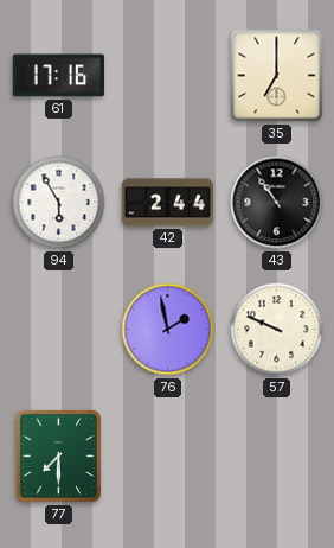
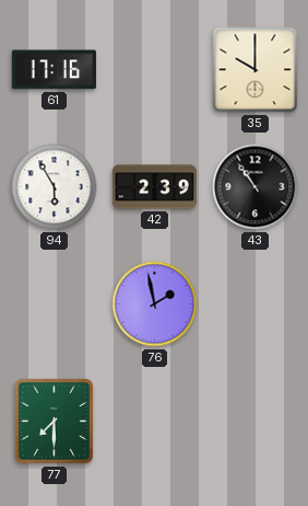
35: 7:00 -> 10:00
42: 2:44 -> 2:39
57: 9:49 -> none
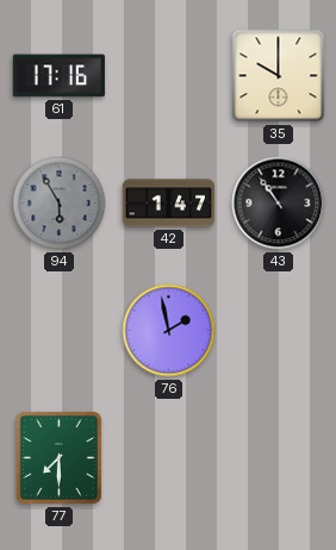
94 dial: white -> grey
42: 2:39 -> 1:47
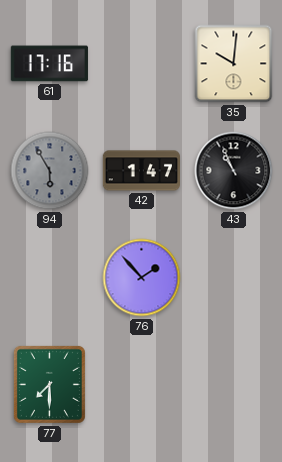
35: 10:00 -> 10:01
43: 10:54 -> 10:56
76: 1:58 -> 1:53
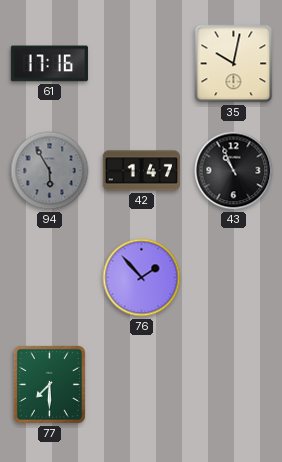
35: 10:01 -> 10:02
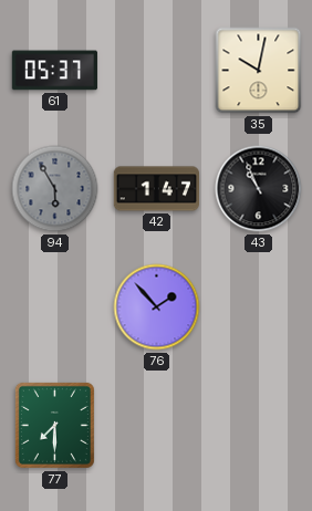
61: 17:16 -> 05:37
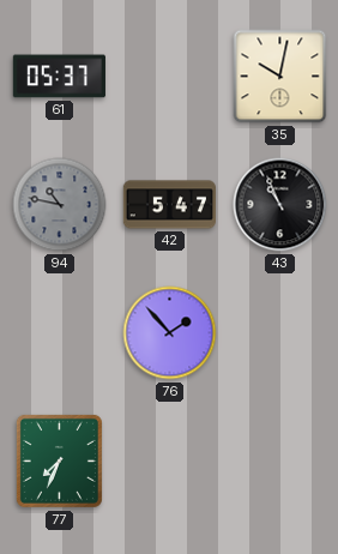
94: 5:55 -> 10:47
42: 1:47 -> 5:47
77: 7:30 -> 7:34
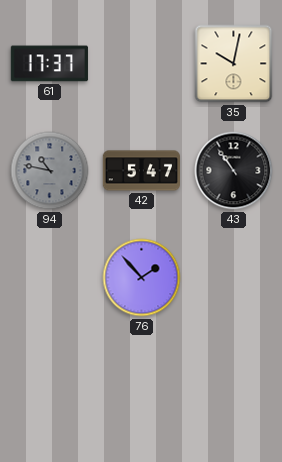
61: 05:37 -> 17:37
43: 10:56 -> 10:54
77: 7:34 -> none
